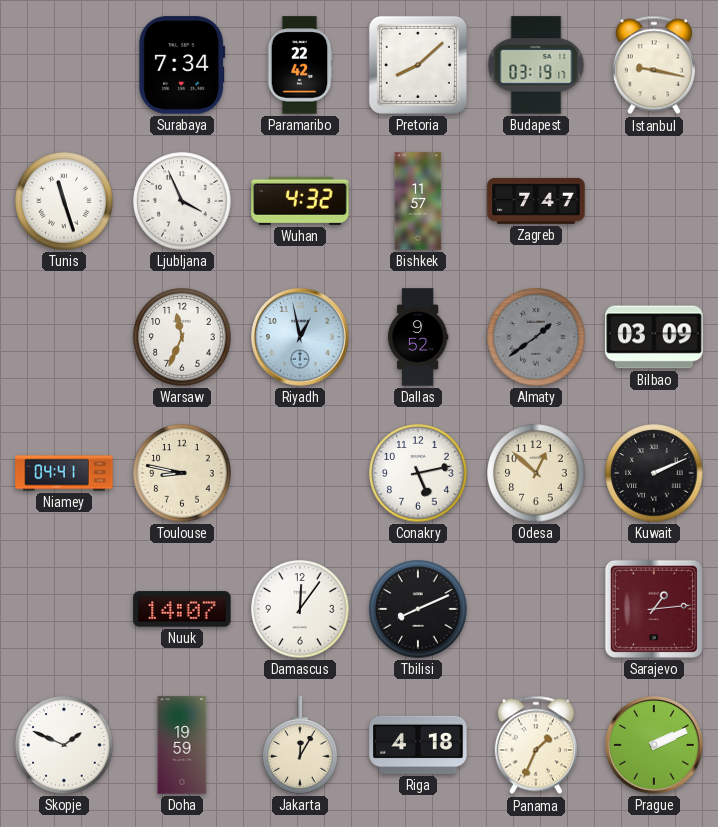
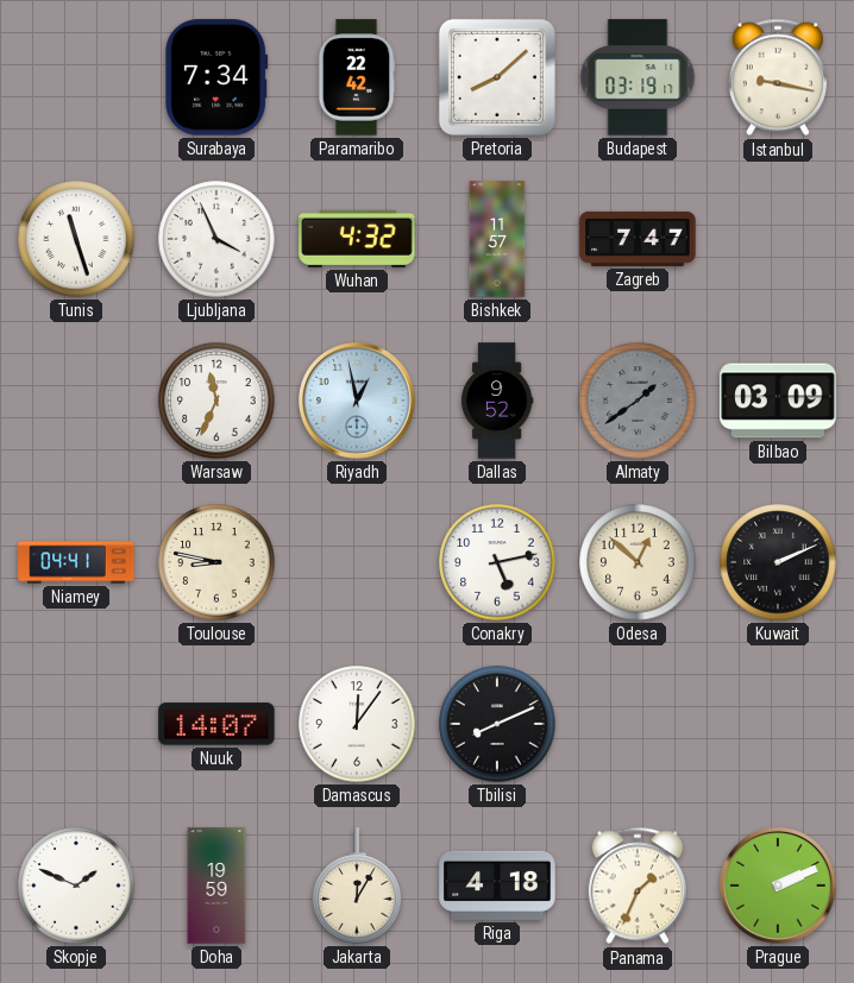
Sarajevo: 1:14 -> none
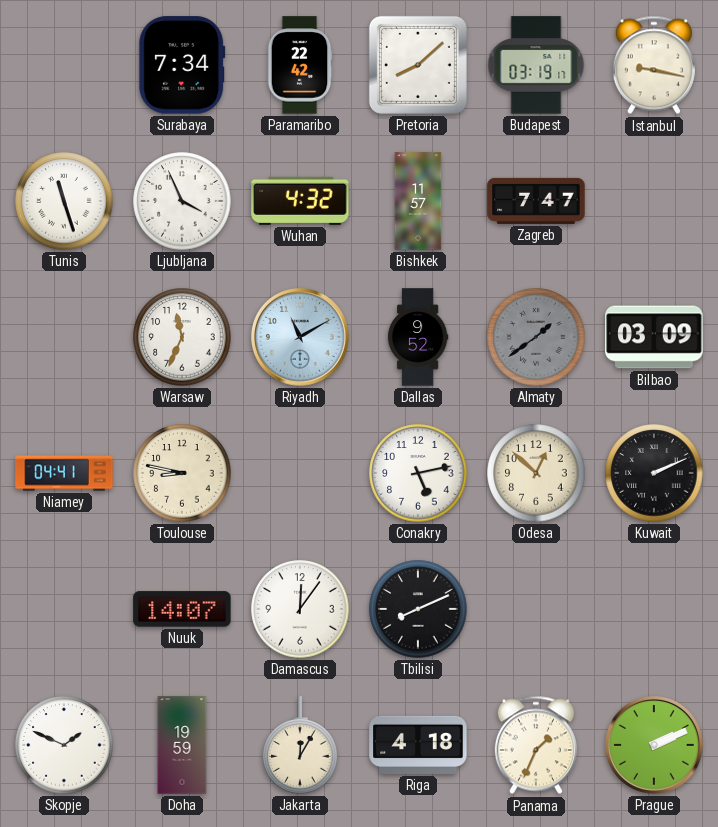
Riyadh: 12:58 -> 11:10
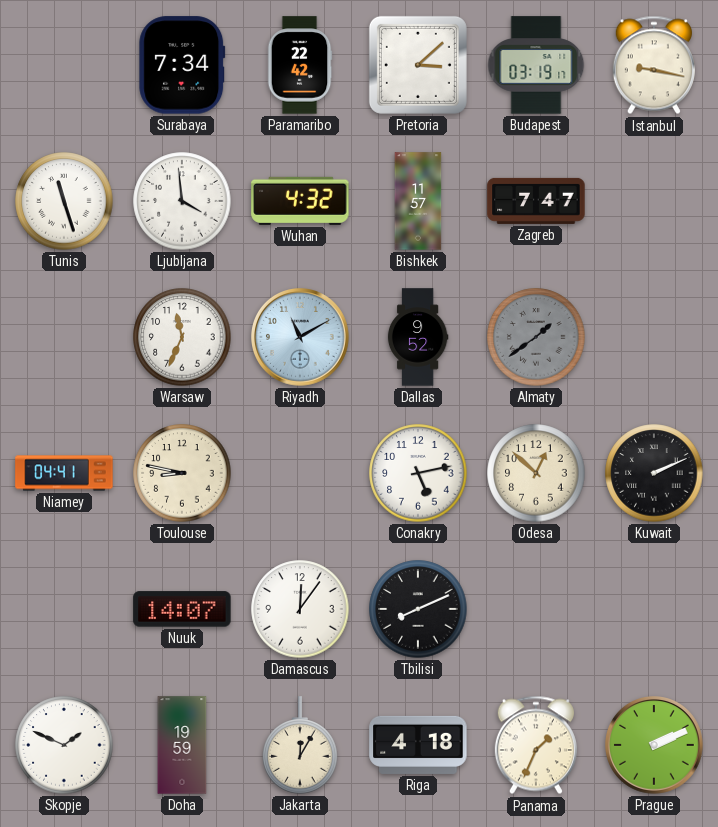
Pretoria: 8:08 -> 3:08
Ljubljana: 3:56 -> 3:59
Bilbao: 03:09 -> none
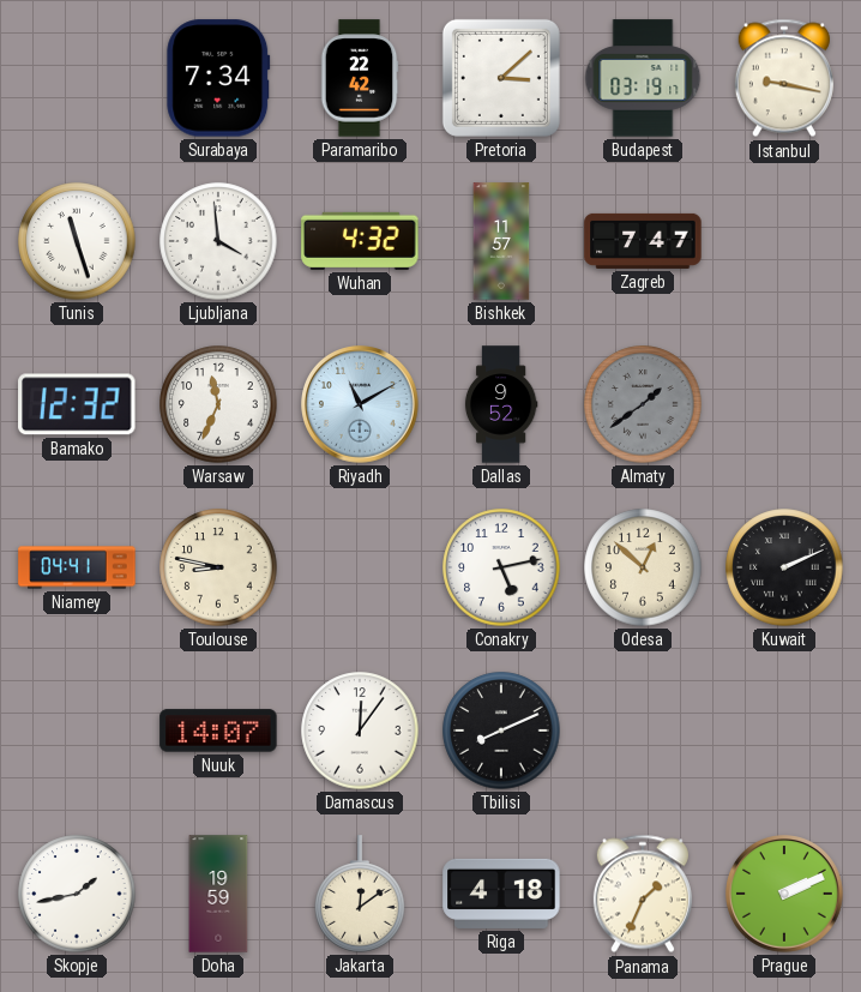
Bamako: none -> 12:32
Skopje: 1:49 -> 1:43
Jakarta: 12:05 -> 12:09
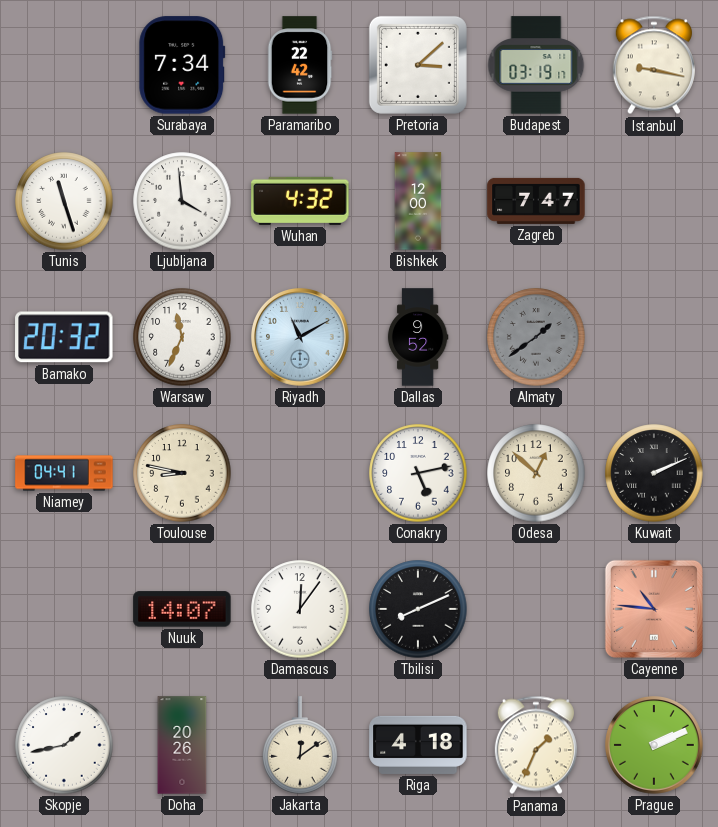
Bishkek: 11:57 -> 12:00
Bamako: 12:32 -> 20:32
Cayenne: none -> 10:46
Doha: 19:59 -> 20:26
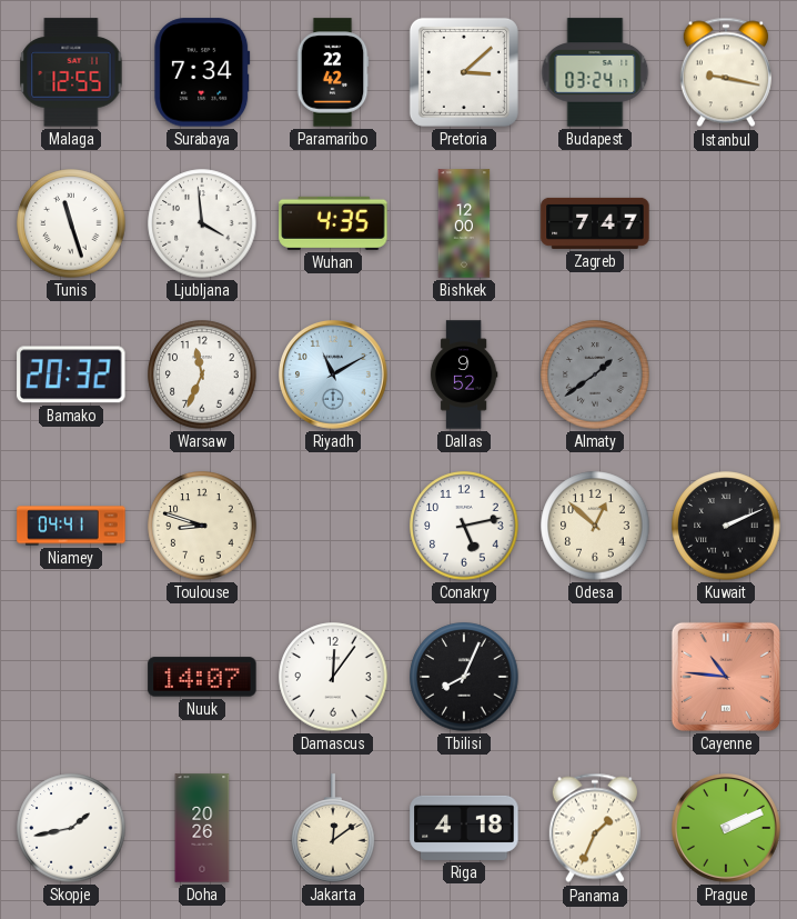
Malaga: none -> 12:55
Budapest: 03:19 -> 03:24
Wuhan: 4:32 -> 4:35
Toulouse: 8:47 -> 8:48
Tbilisi: 8:11 -> 8:04
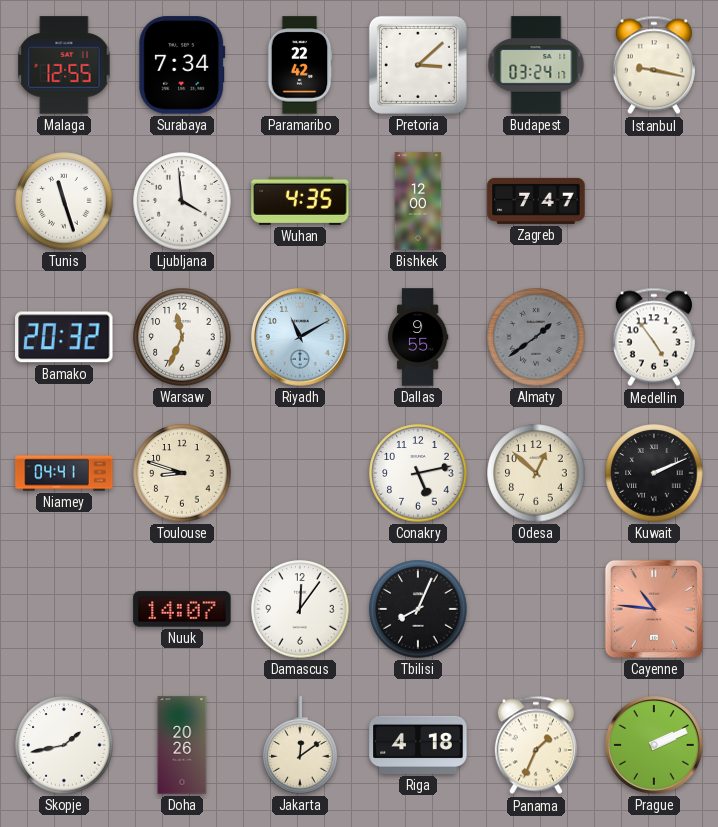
Dallas: 9:52 -> 9:55
Medellin: none -> 4:54
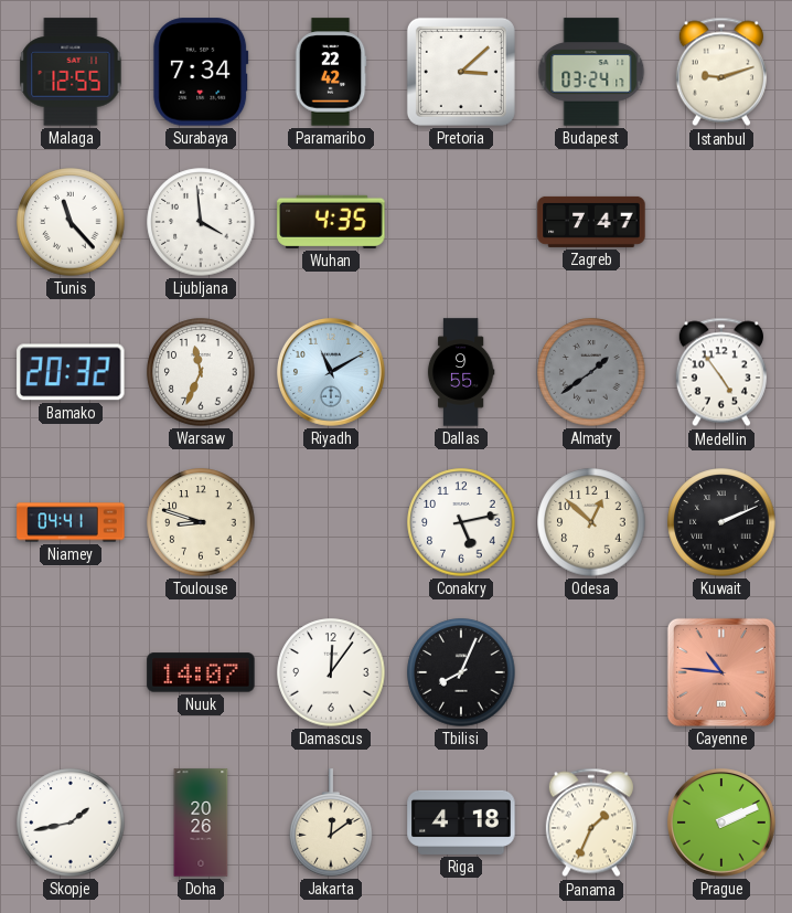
Istanbul: 9:17 -> 9:12
Tunis: 11:27 -> 11:23
Bishkek: 12:00 -> none
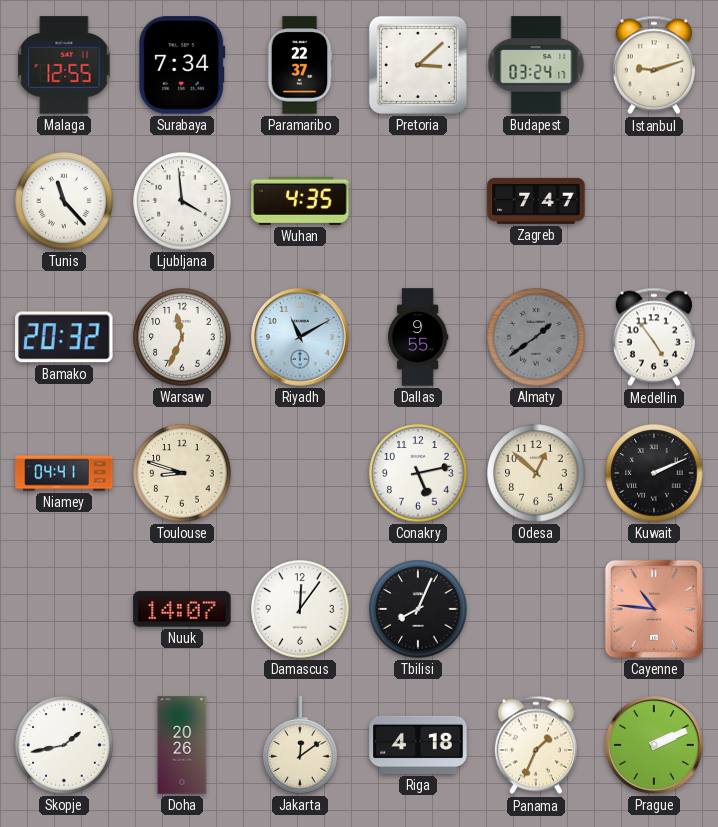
Paramaribo: 22:42 -> 22:37
